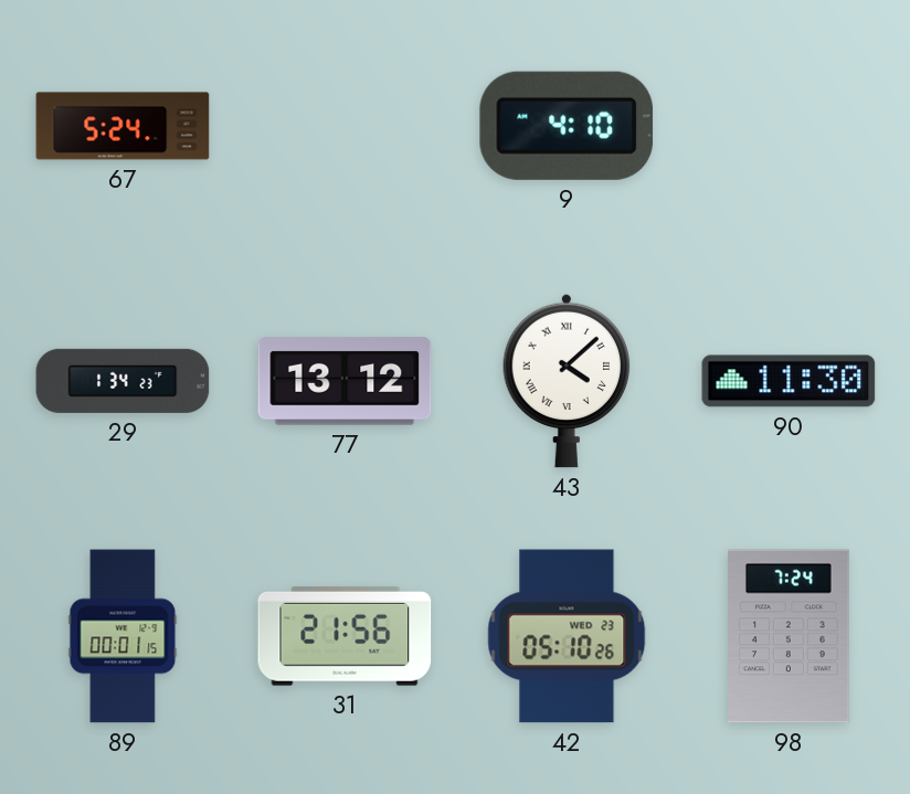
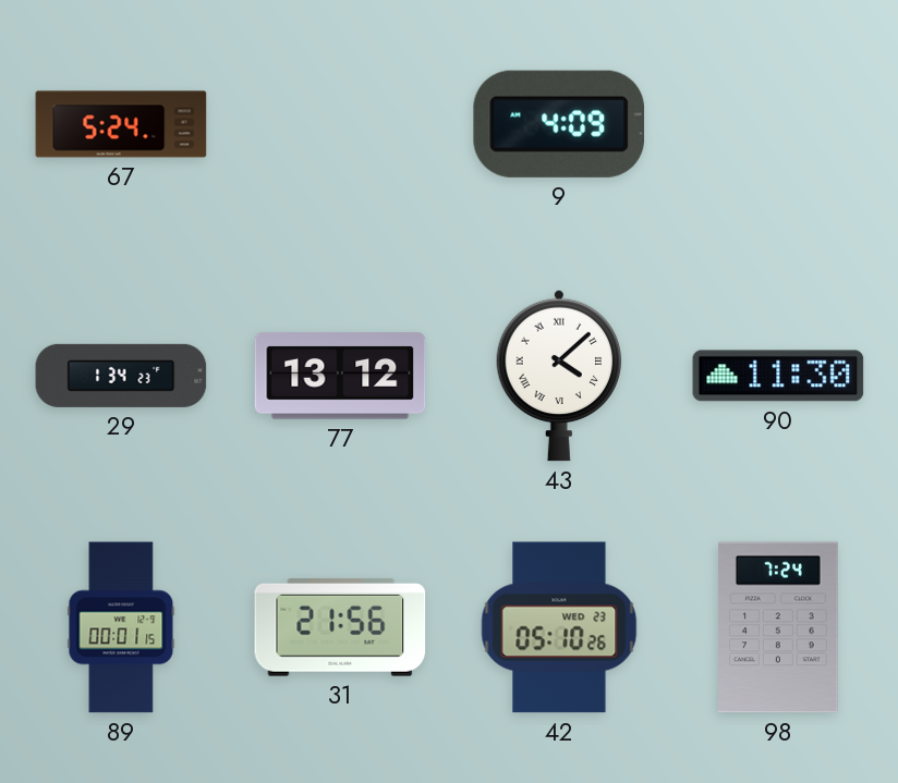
9: 4:10 -> 4:09
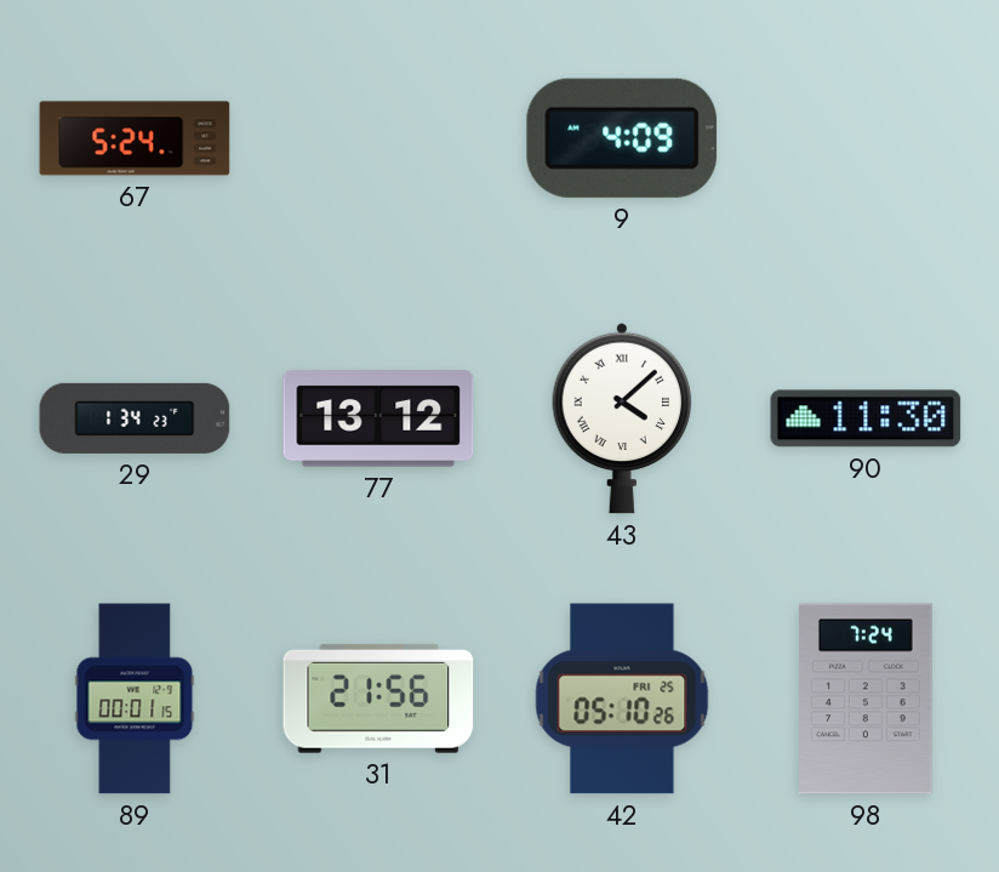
42 date: WED 23 -> FRI 25
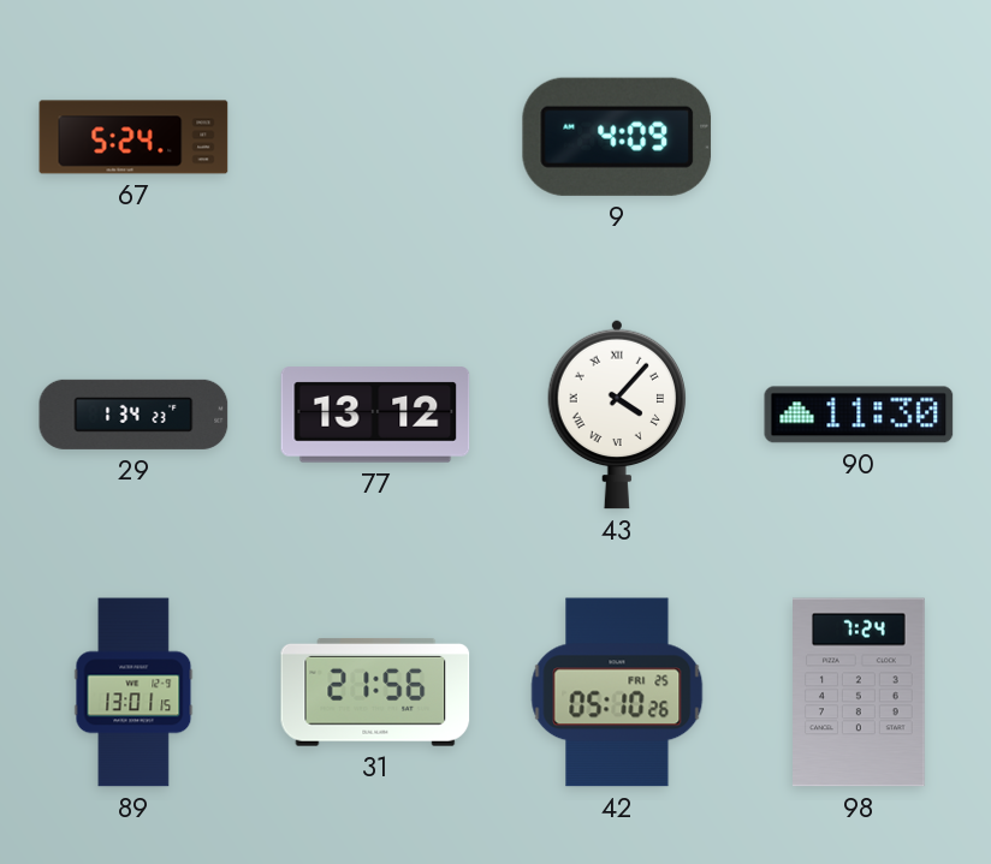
43: 4:08 -> 4:07
89: 00:01 -> 13:01
